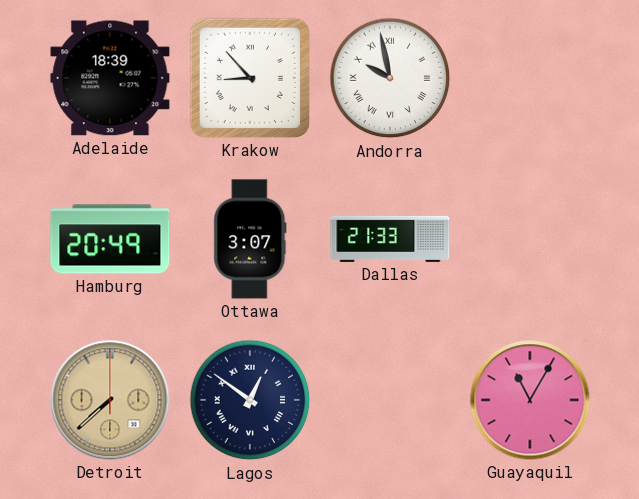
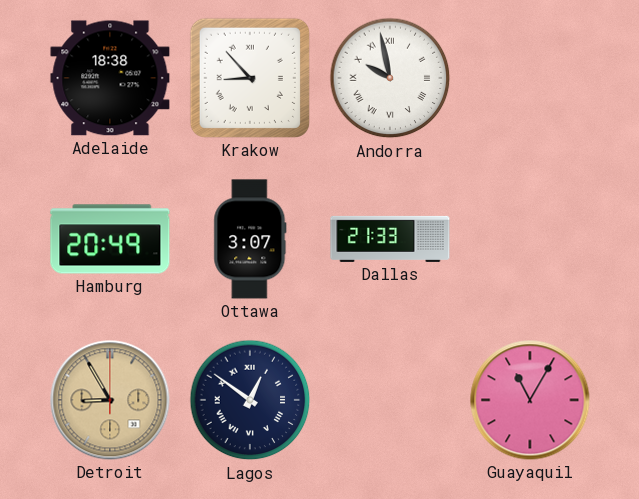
Adelaide: 18:39 -> 18:38
Detroit: 7:38 -> 8:55
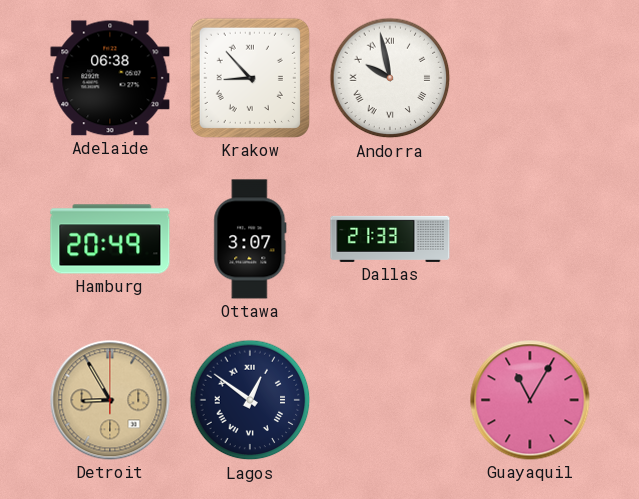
Adelaide: 18:38 -> 06:38
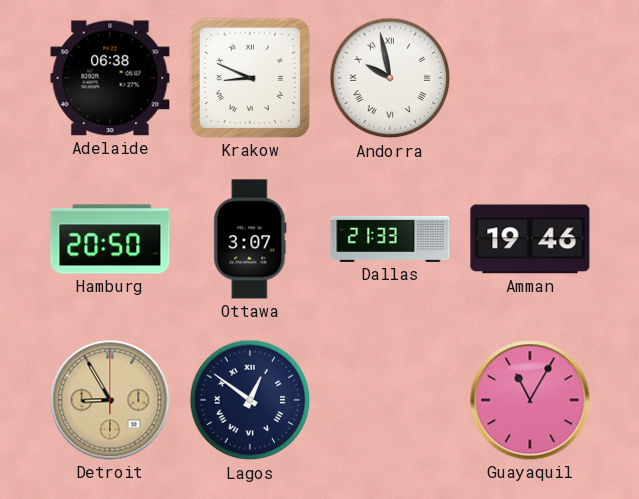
Krakow: 8:53 -> 8:49
Hamburg: 20:49 -> 20:50
Amman: none -> 19:46
